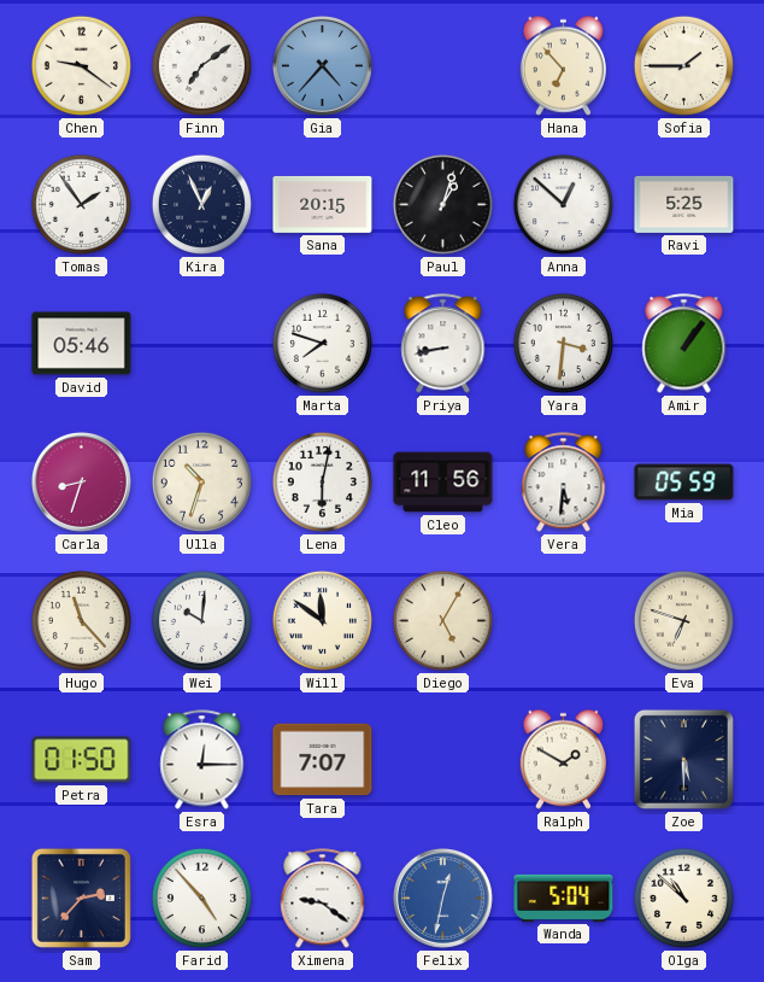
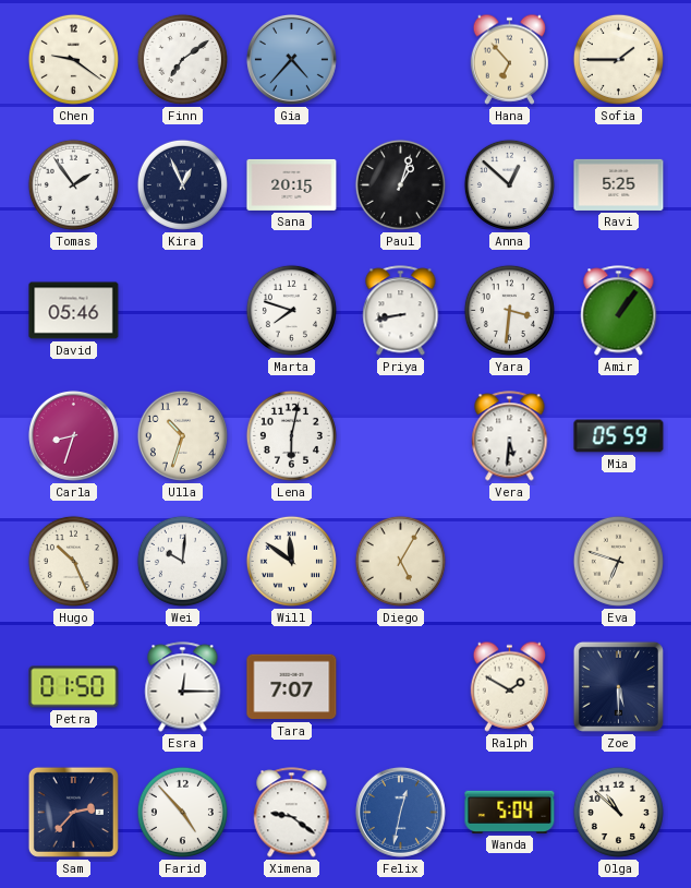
Cleo: 11:56 -> none
Hugo: 11:23 -> 10:26
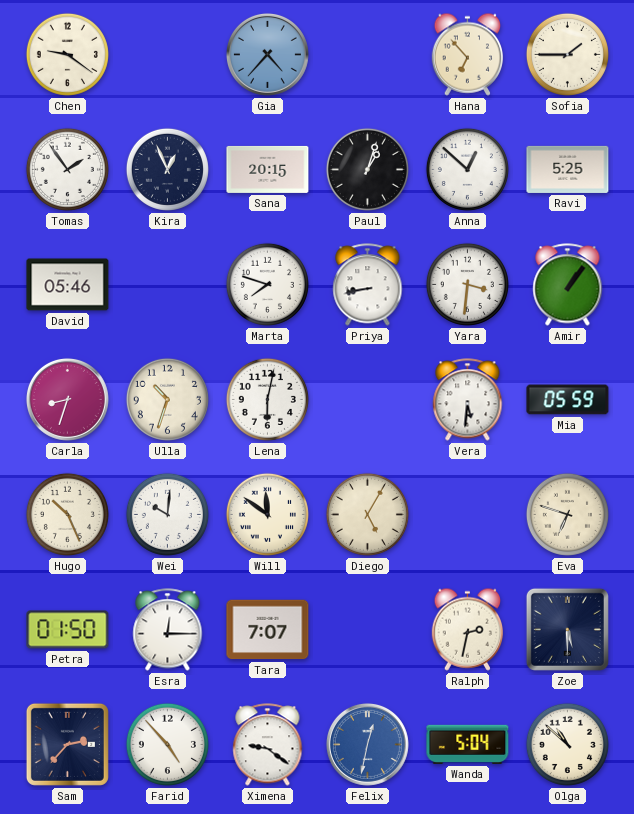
Finn: 7:09 -> none
Ralph: 1:50 -> 2:32
